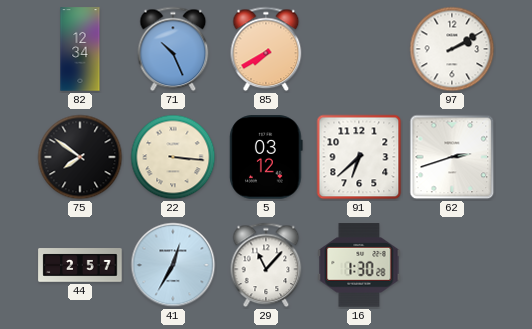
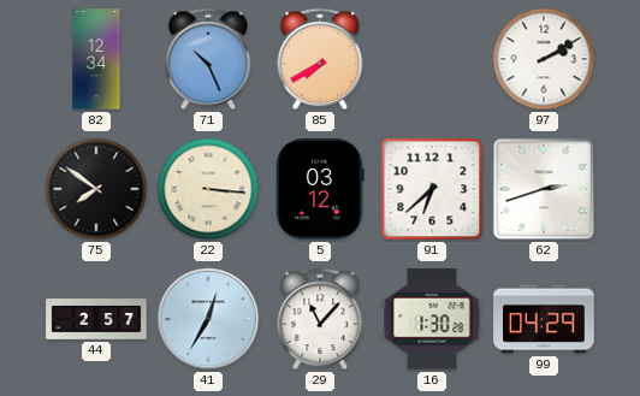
99: none -> 04:29
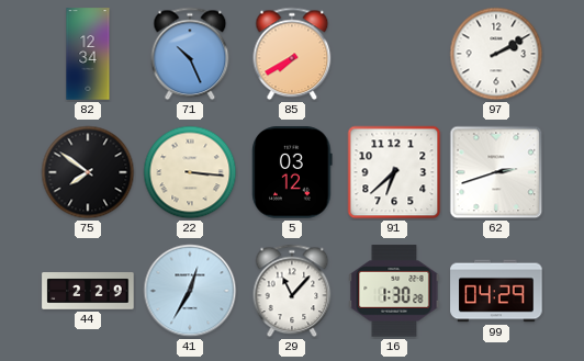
44: 2:57 -> 2:29
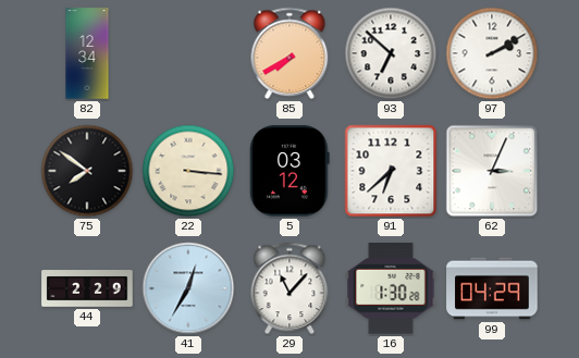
71: 10:26 -> none
93: none -> 6:52
62: 2:42 -> 3:04
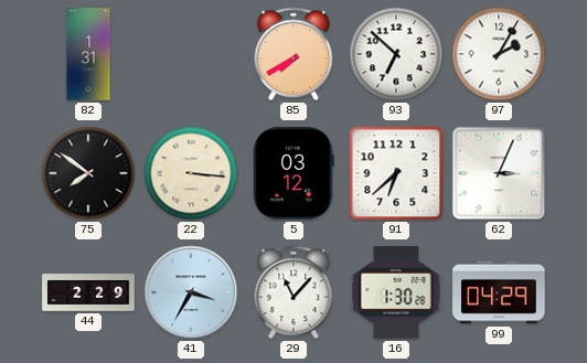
82: 12:34 -> 1:31
97: 2:10 -> 2:05
41: 12:35 -> 3:35
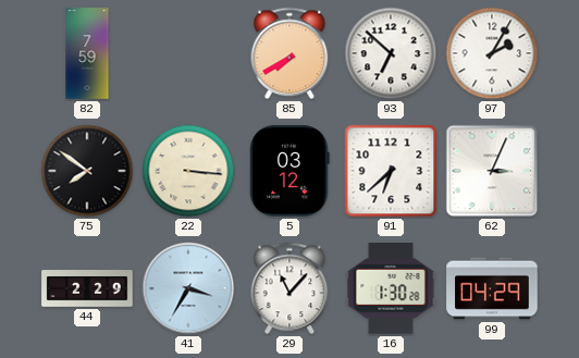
82: 1:31 -> 7:59
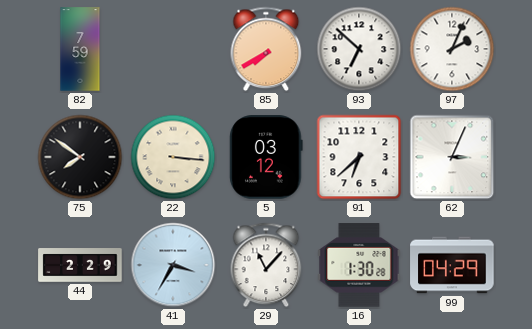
97: 2:05 -> 2:04
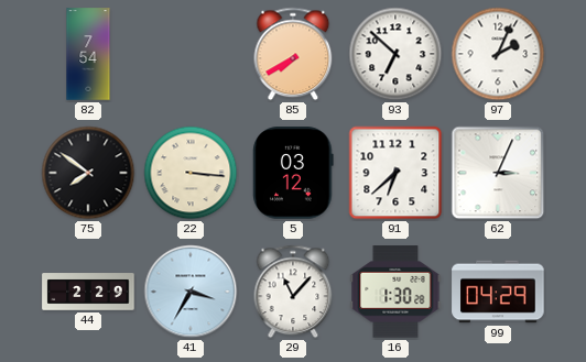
82: 7:59 -> 7:54
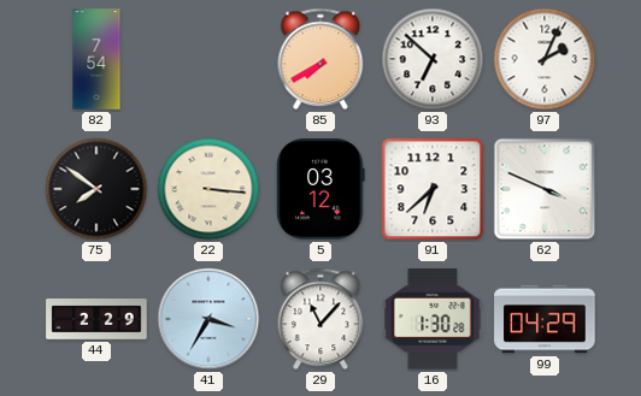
62: 3:04 -> 3:49
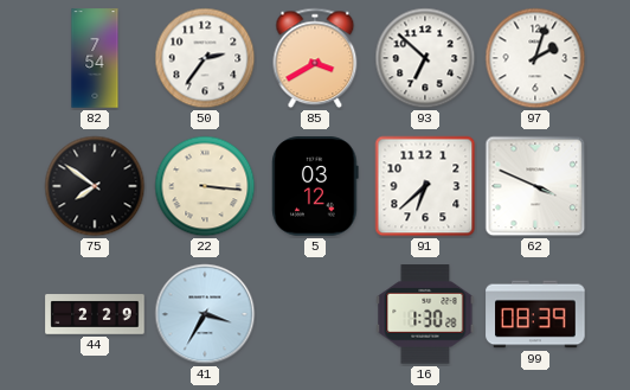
50: none -> 2:36
85: 7:40 -> 3:40
97: 2:04 -> 2:03
29: 11:07 -> none
99: 04:29 -> 08:39
